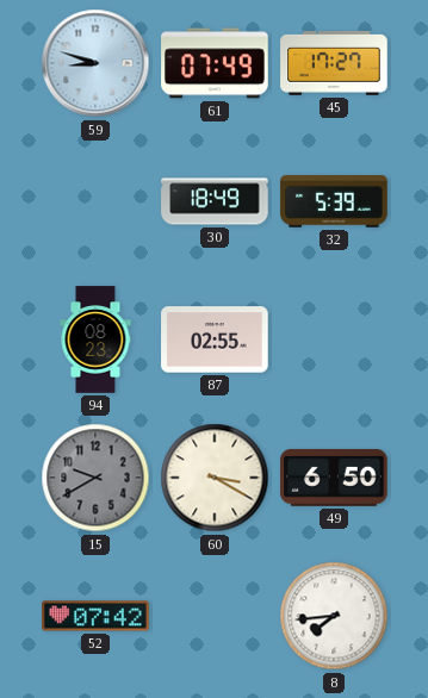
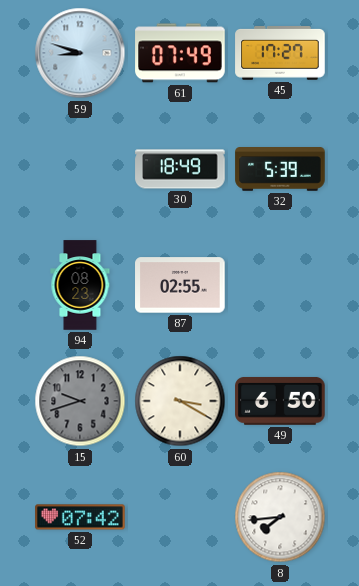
15: 9:40 -> 9:42
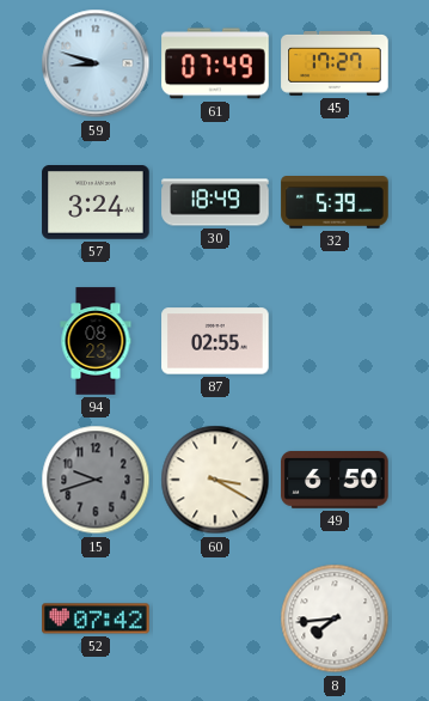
57: none -> 3:24
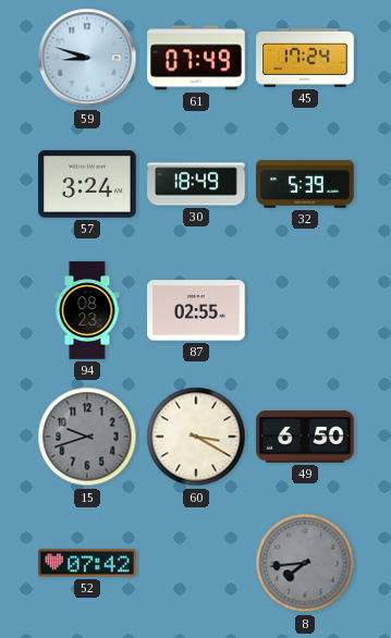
45: 17:27 -> 17:24
8 dial: white -> grey
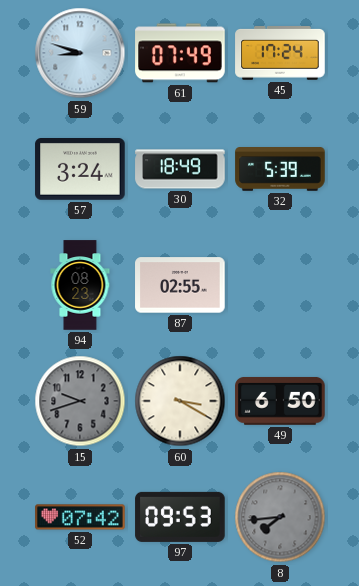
97: none -> 09:53
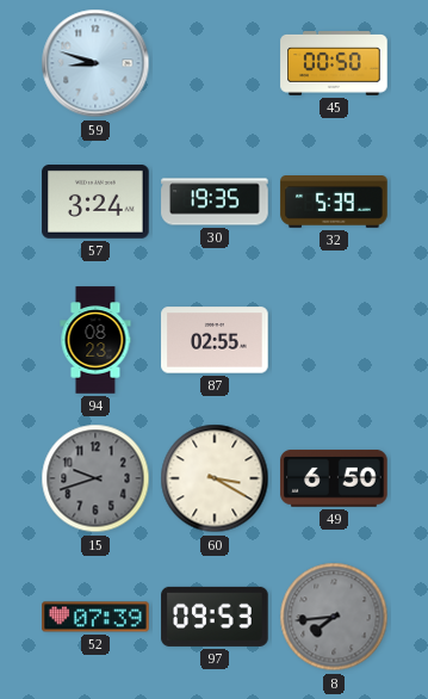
61: 07:49 -> none
45: 17:24 -> 00:50
30: 18:49 -> 19:35
52: 07:42 -> 07:39
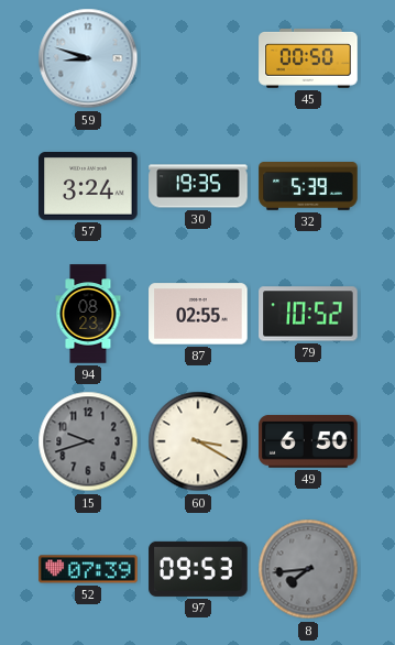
79: none -> 10:52
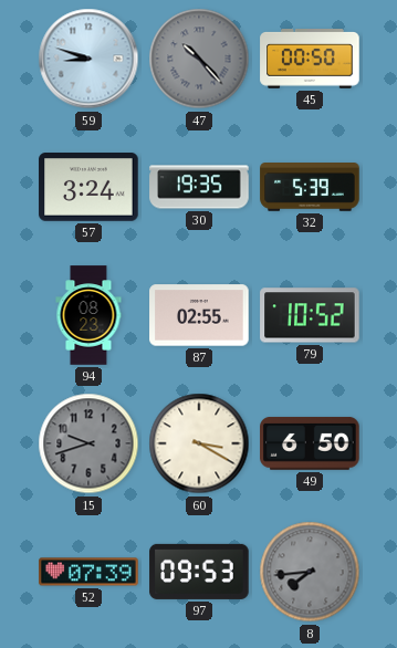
47: none -> 10:23
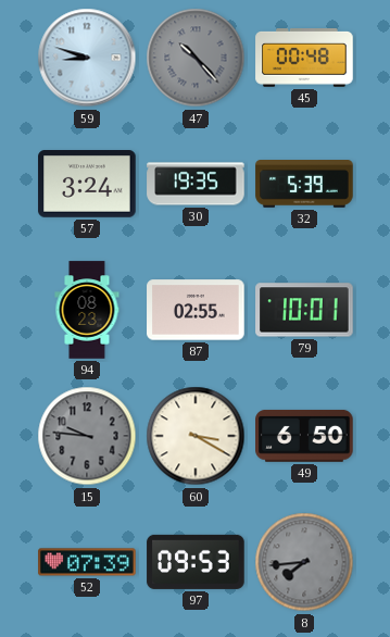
45: 00:50 -> 00:48
79: 10:52 -> 10:01
15: 9:42 -> 9:46
